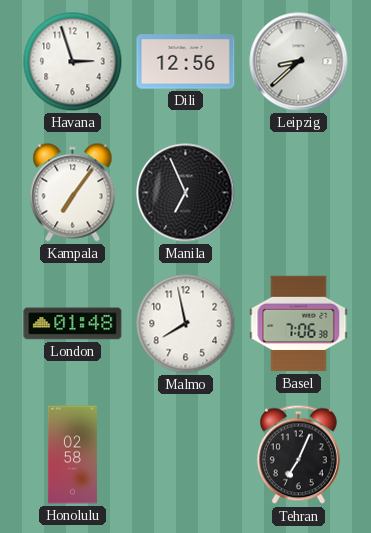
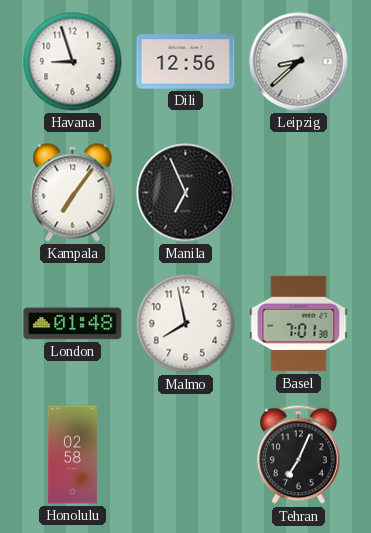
Havana: 2:57 -> 8:57
Basel: 7:06 -> 7:01
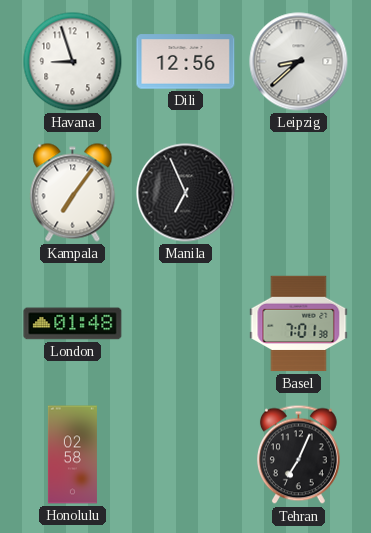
Malmo: 7:58 -> none
